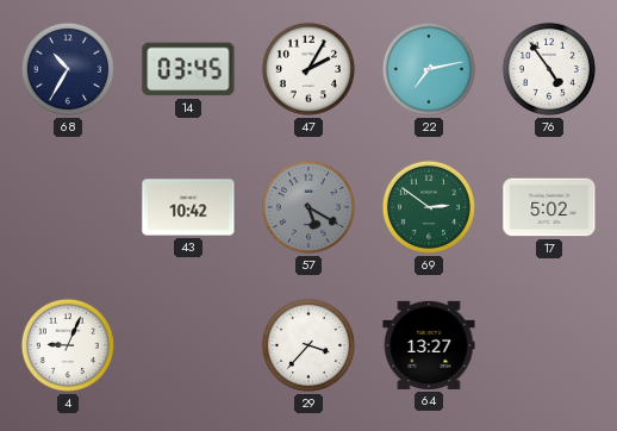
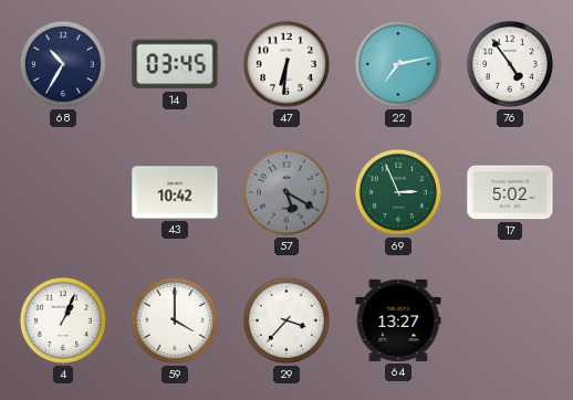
47: 2:05 -> 6:31
69: 2:51 -> 2:56
4: 9:04 -> 1:04
59: none -> 4:00
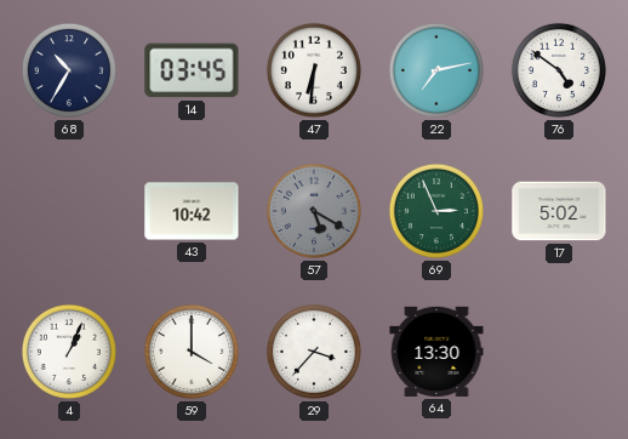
76: 4:54 -> 4:51
64: 13:27 -> 13:30
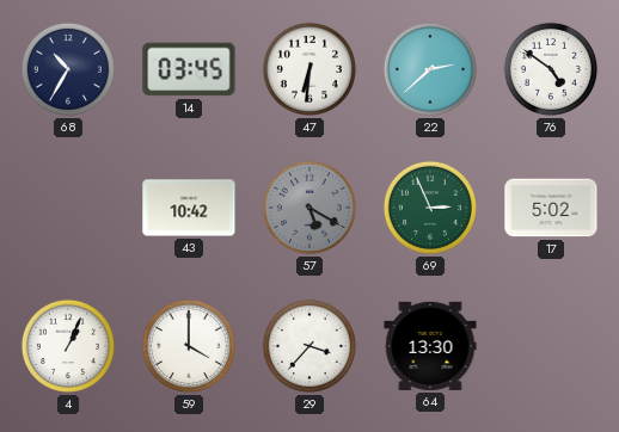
22: 7:13 -> 2:38
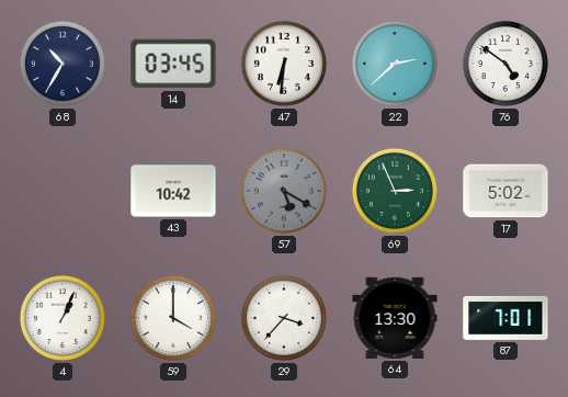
87: none -> 7:01
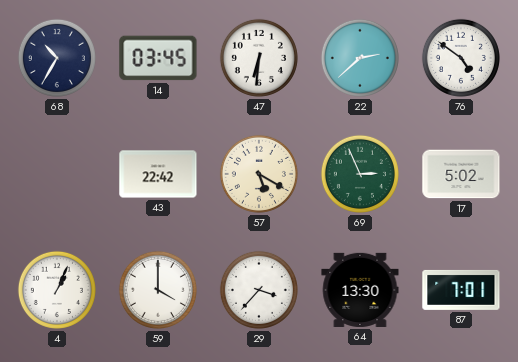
43: 10:42 -> 22:42
57 dial: grey -> cream
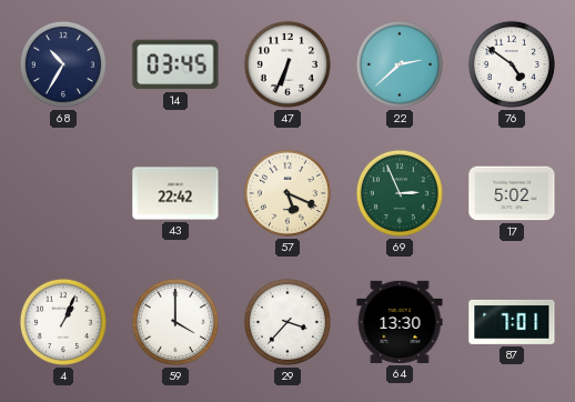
47: 6:31 -> 6:34
57: 5:20 -> 5:19
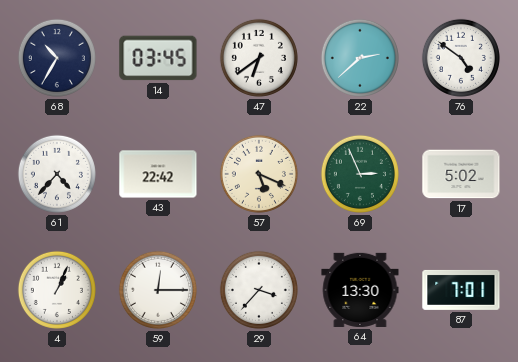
47: 6:34 -> 6:39
61: none -> 4:37
59: 4:00 -> 12:15
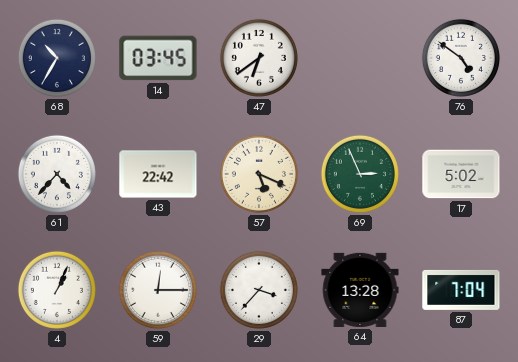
22: 2:38 -> none
64: 13:30 -> 13:28
87: 7:01 -> 7:04
